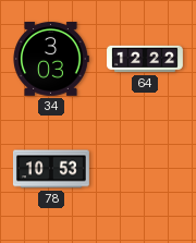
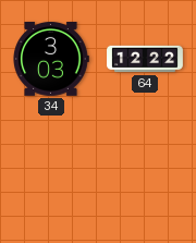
78: 10:53 -> none
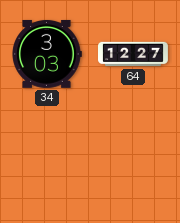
64: 12:22 -> 12:27
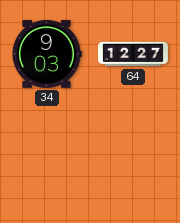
34: 3:03 -> 9:03
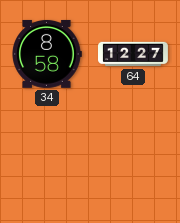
34: 9:03 -> 8:58
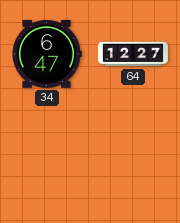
34: 8:58 -> 6:47
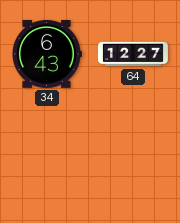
34: 6:47 -> 6:43
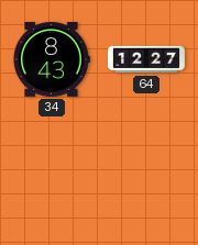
34: 6:43 -> 8:43
